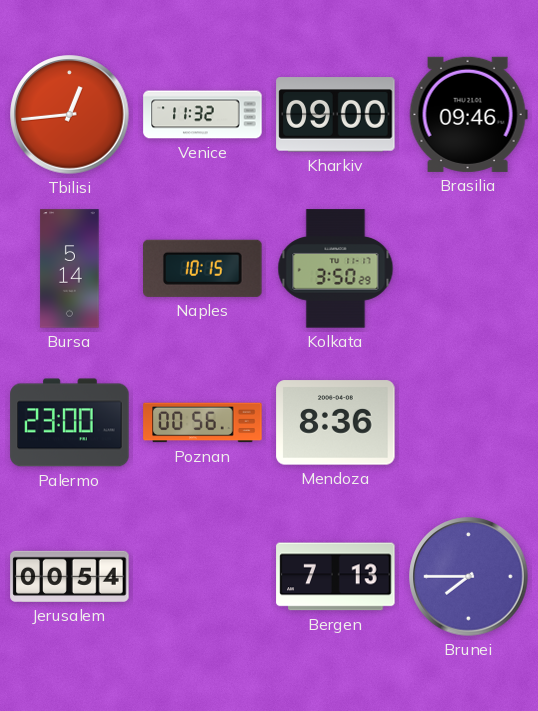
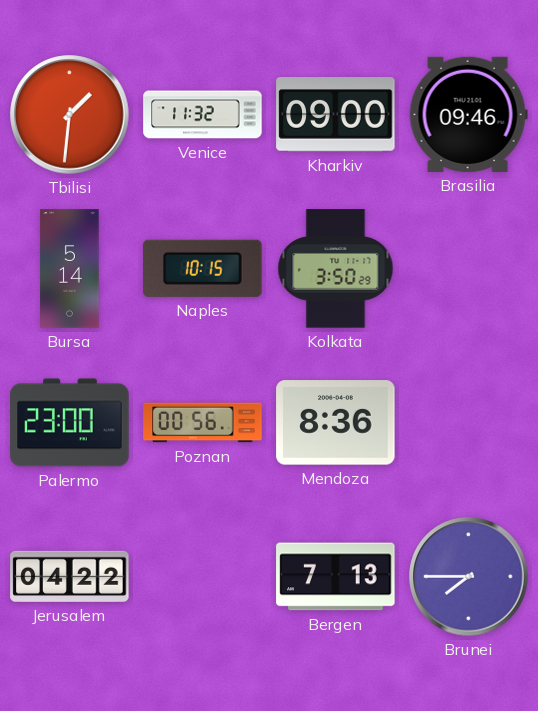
Tbilisi: 12:44 -> 1:31
Jerusalem: 00:54 -> 04:22
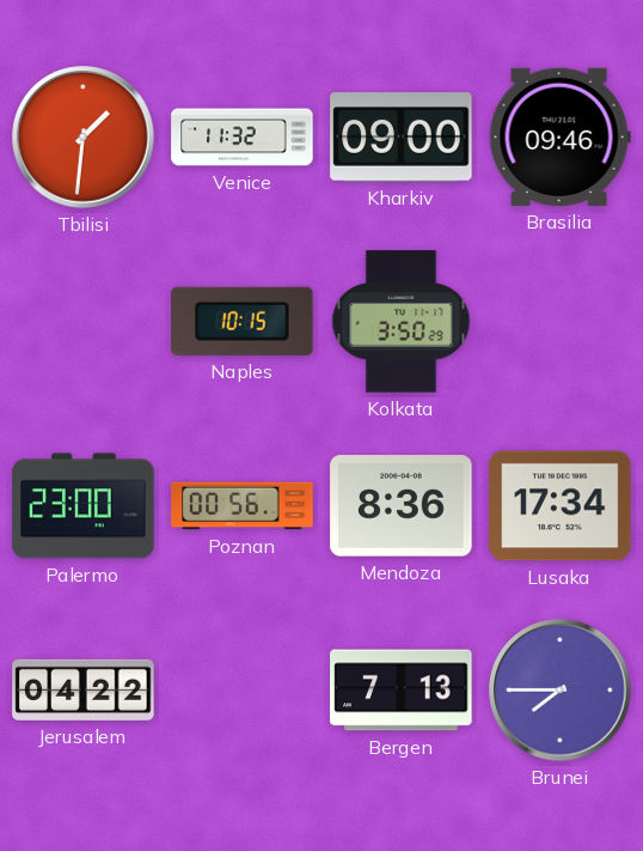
Bursa: 5:14 -> none
Lusaka: none -> 17:34
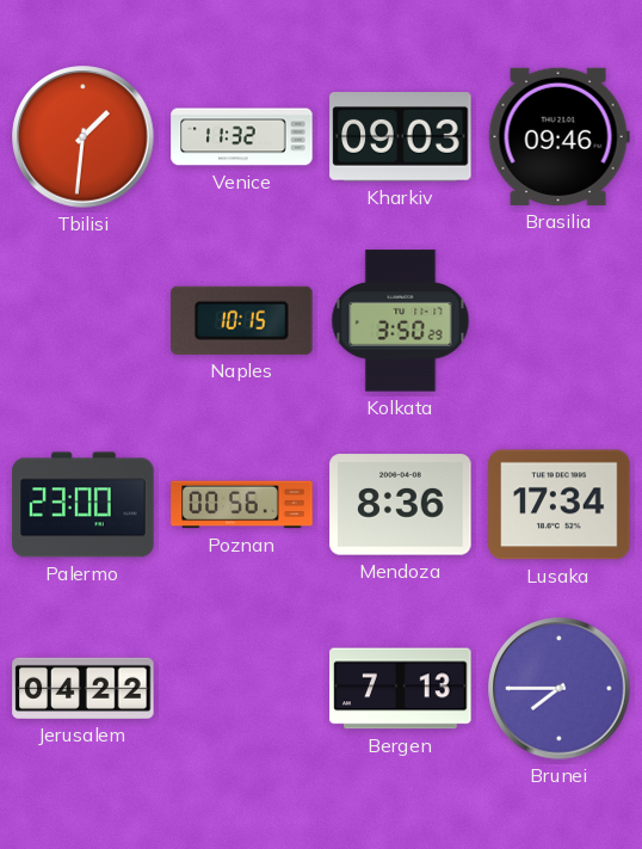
Kharkiv: 09:00 -> 09:03
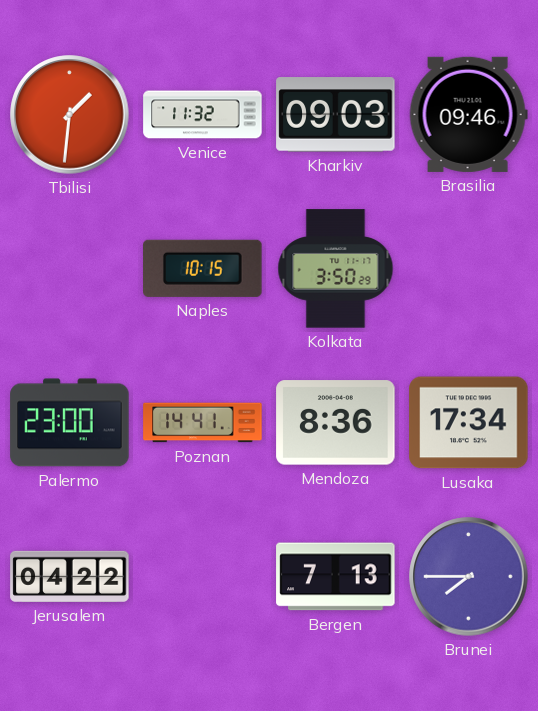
Poznan: 00:56 -> 14:41
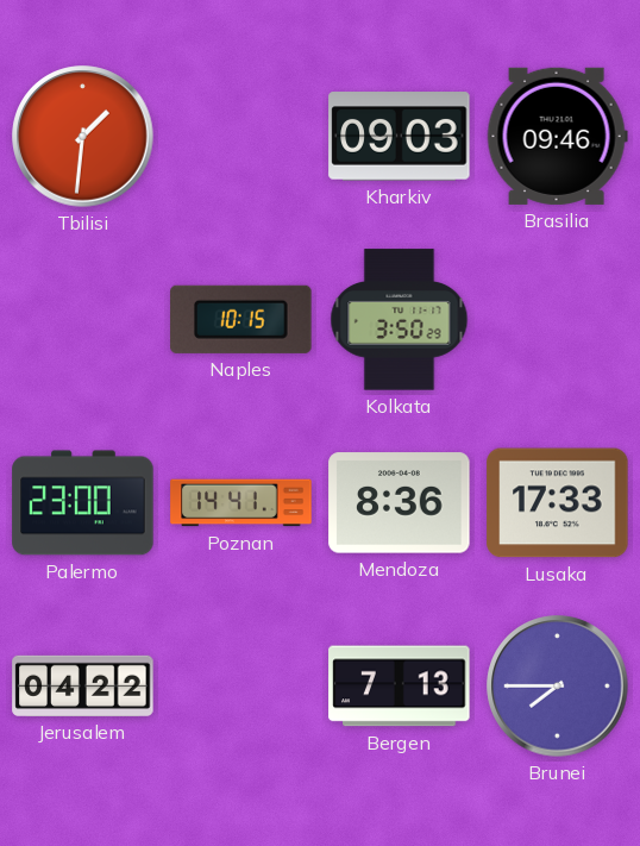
Venice: 11:32 -> none
Lusaka: 17:34 -> 17:33
